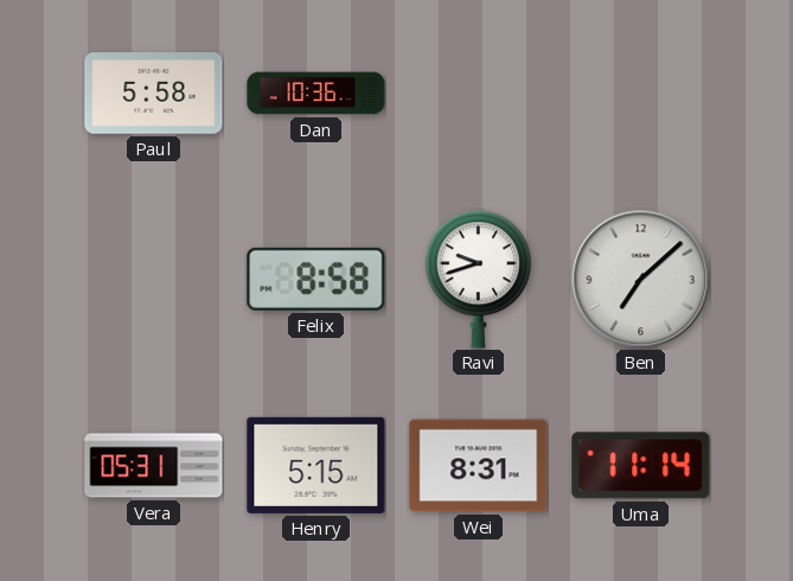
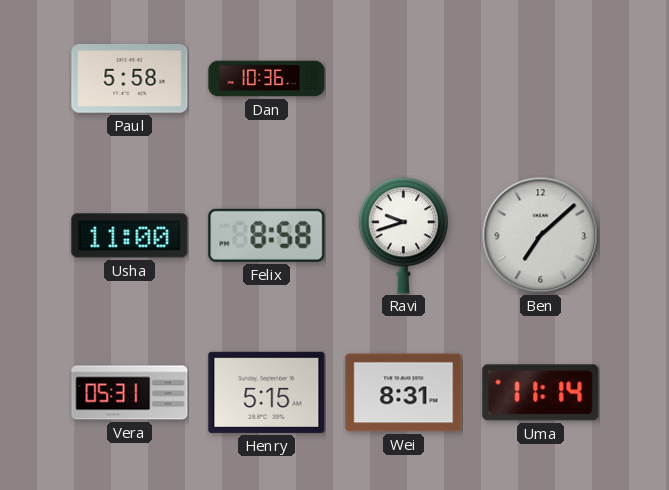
Usha: none -> 11:00
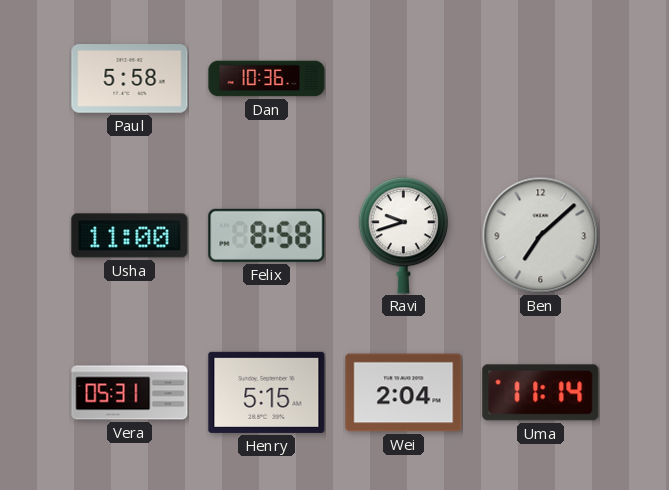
Wei: 8:31 -> 2:04
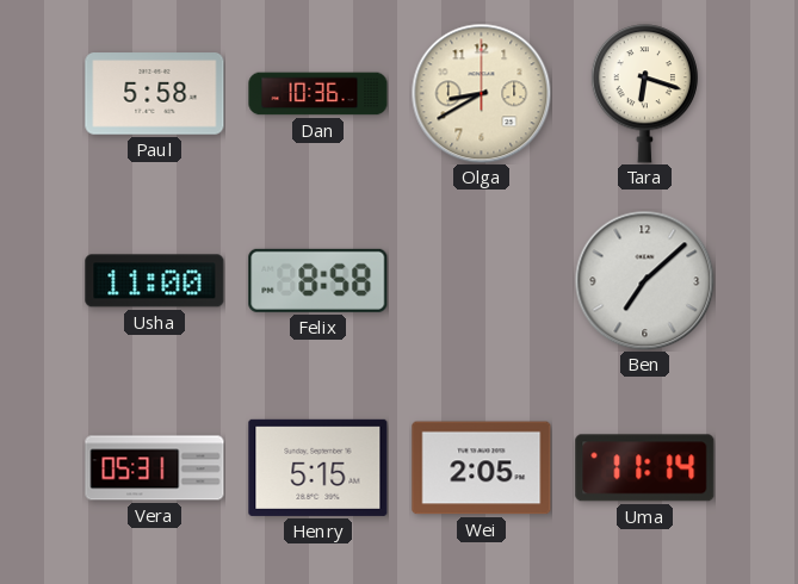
Olga: none -> 8:40
Tara: none -> 6:18
Ravi: 9:42 -> none
Wei: 2:04 -> 2:05
